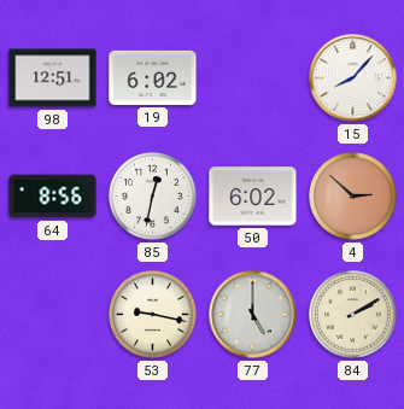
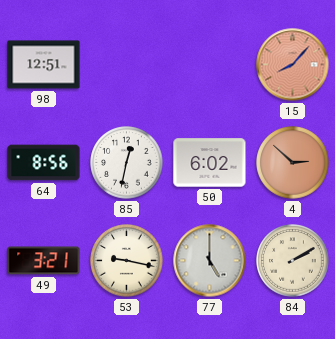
19: 6:02 -> none
15 dial: white -> salmon
49: none -> 3:21
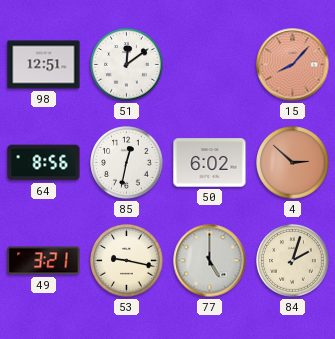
51: none -> 12:09
84: 2:10 -> 2:03
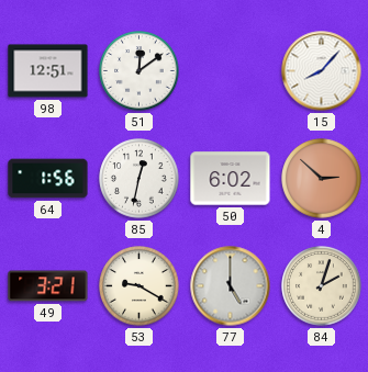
15 dial: salmon -> white
64: 8:56 -> 1:56
53: 9:17 -> 9:20
